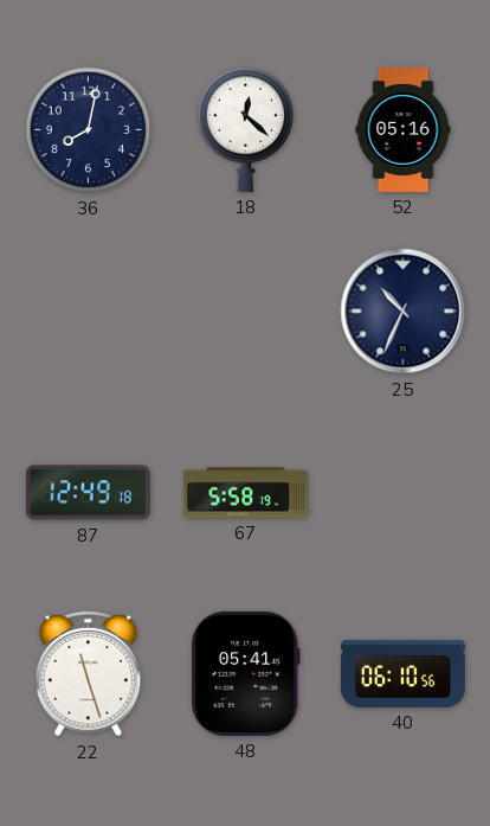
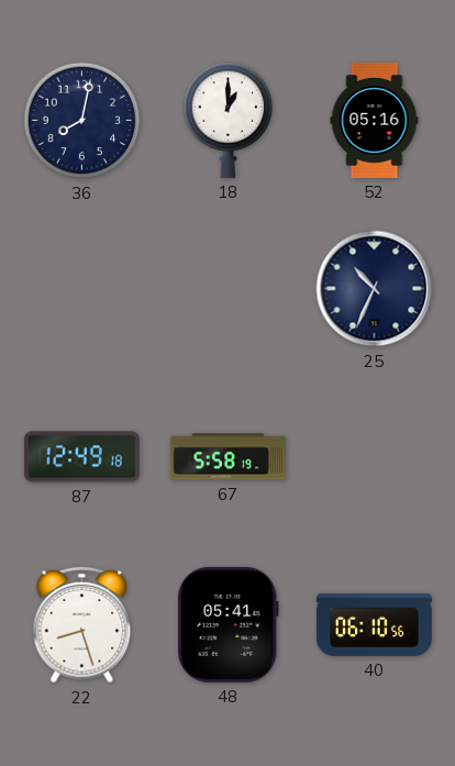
18: 12:22 -> 1:00
22: 11:27 -> 8:27
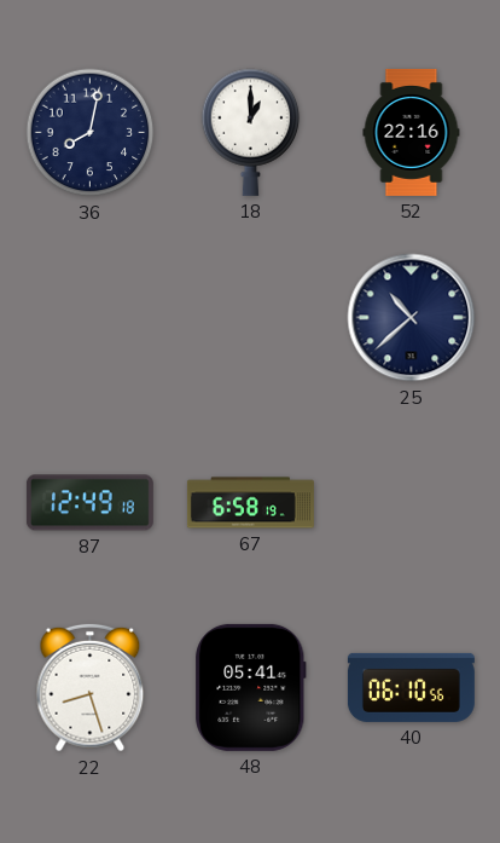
52: 05:16 -> 22:16
25: 10:34 -> 10:38
67: 5:58 -> 6:58
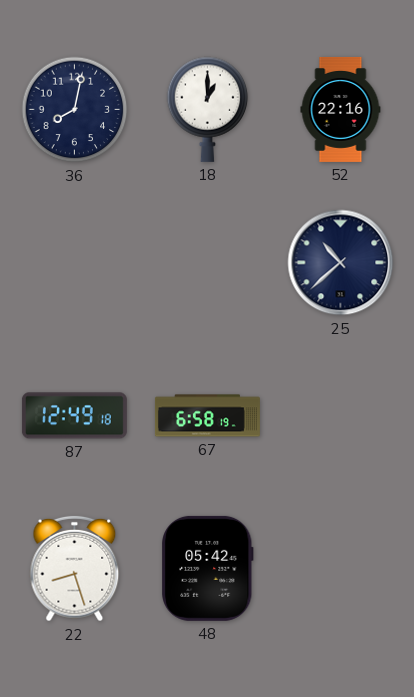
48: 05:41 -> 05:42
40: 06:10 -> none
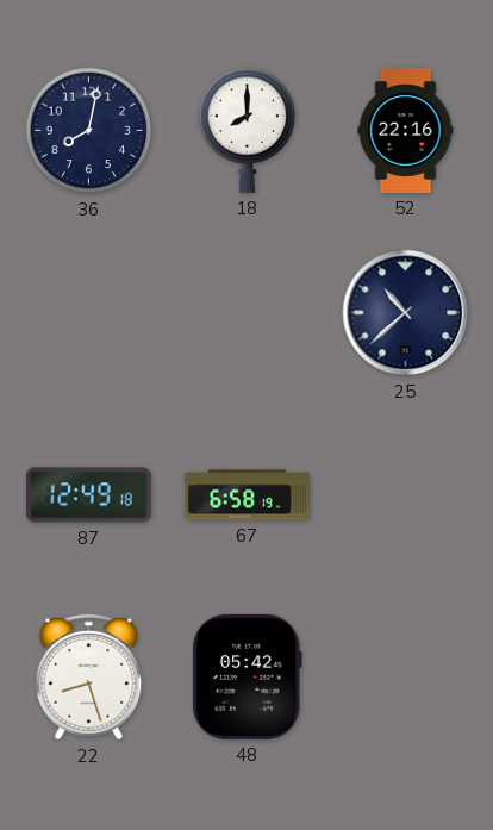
18: 1:00 -> 8:00
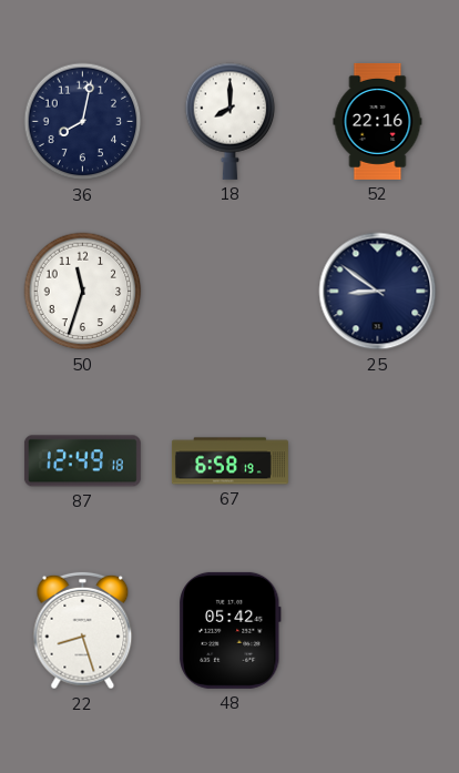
50: none -> 11:33
25: 10:38 -> 8:51
